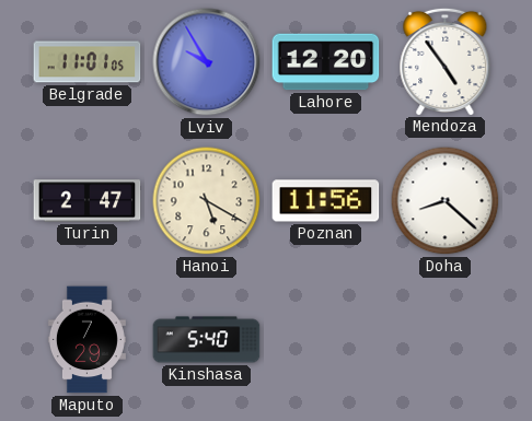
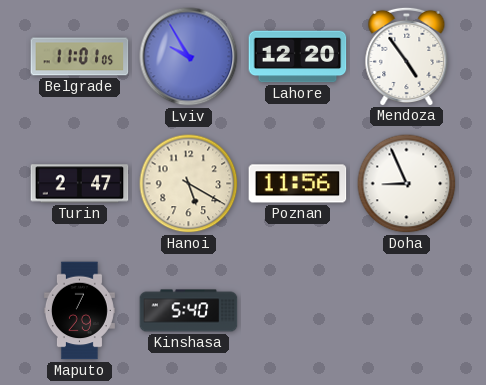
Doha: 8:22 -> 8:56
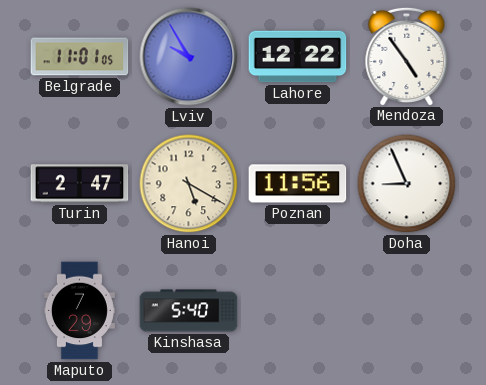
Lahore: 12:20 -> 12:22
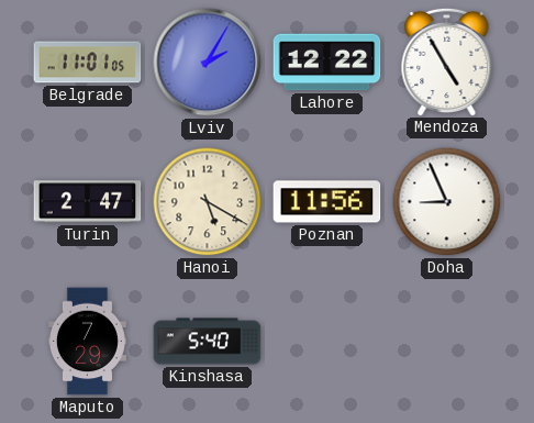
Lviv: 9:55 -> 2:05
Mendoza: 4:54 -> 4:55
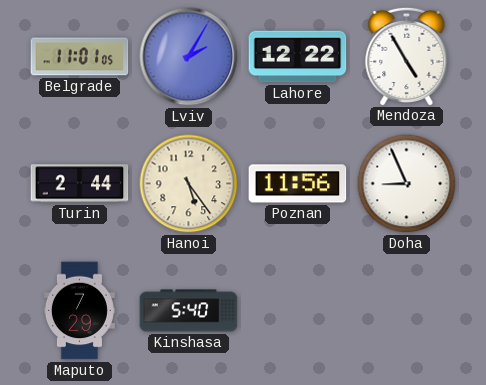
Turin: 2:47 -> 2:44
Hanoi: 5:20 -> 5:24
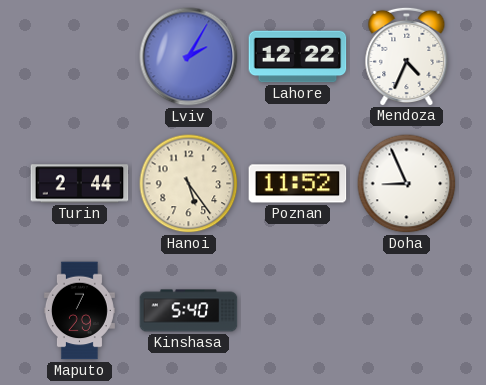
Belgrade: 11:01 -> none
Mendoza: 4:55 -> 4:34
Poznan: 11:56 -> 11:52
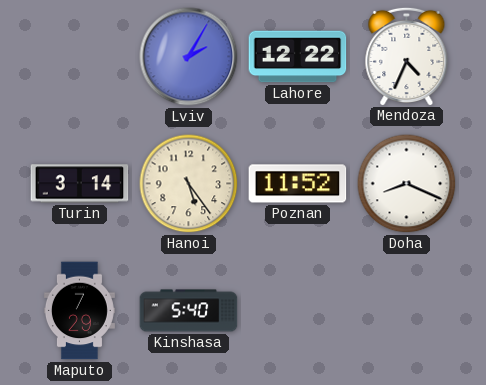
Turin: 2:44 -> 3:14
Doha: 8:56 -> 8:19
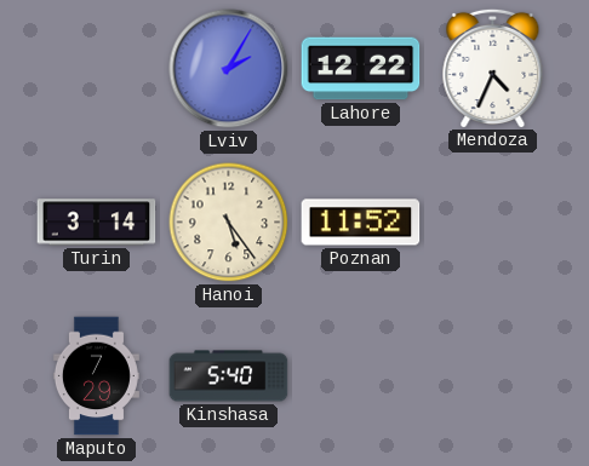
Doha: 8:19 -> none
